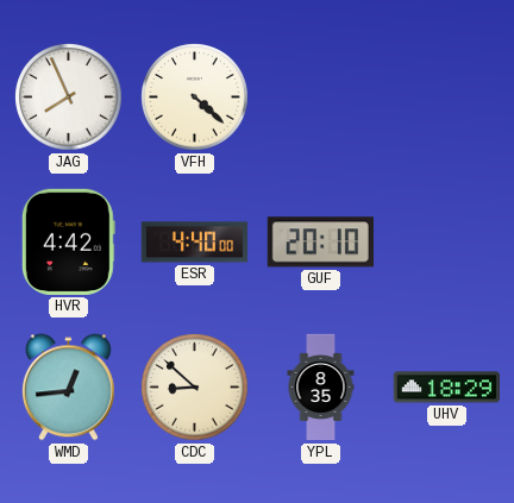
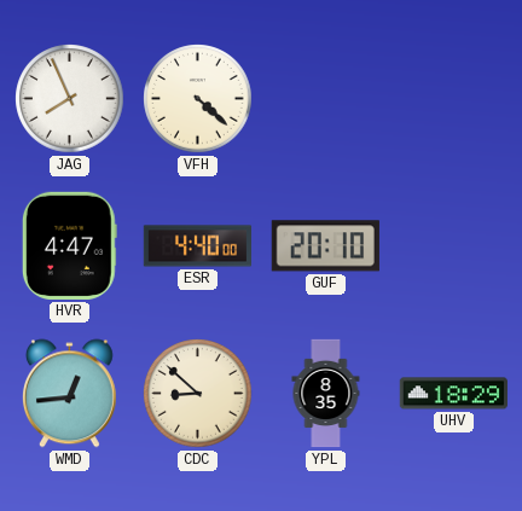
HVR: 4:42 -> 4:47
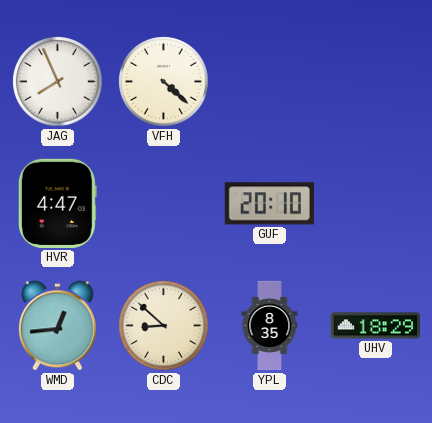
ESR: 4:40 -> none
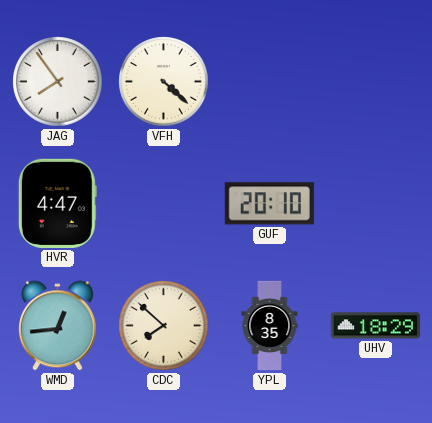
JAG: 7:56 -> 7:54
CDC: 8:52 -> 7:52
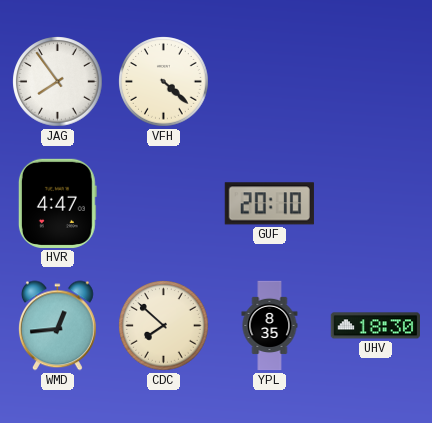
UHV: 18:29 -> 18:30
